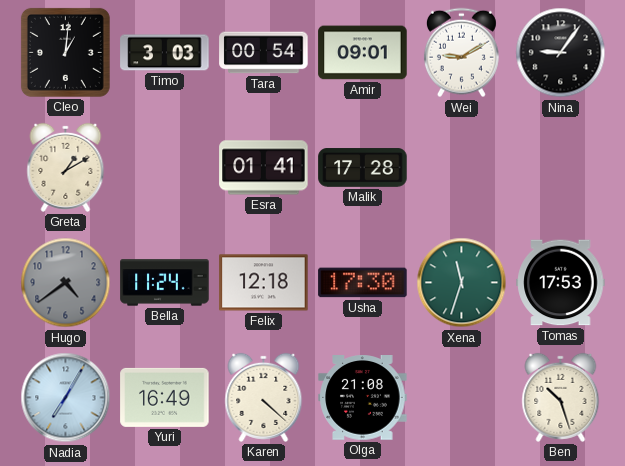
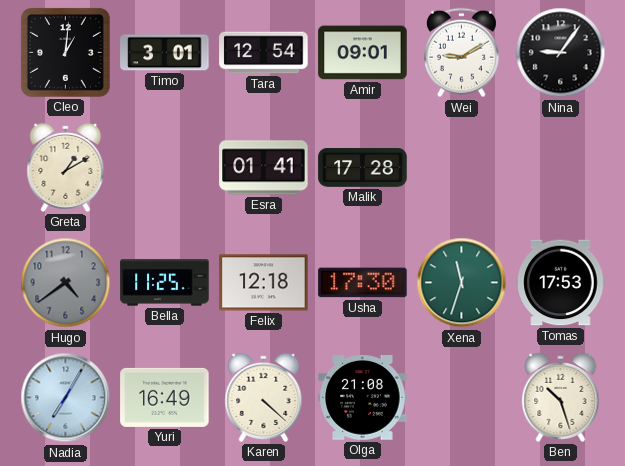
Timo: 3:03 -> 3:01
Tara: 00:54 -> 12:54
Bella: 11:24 -> 11:25
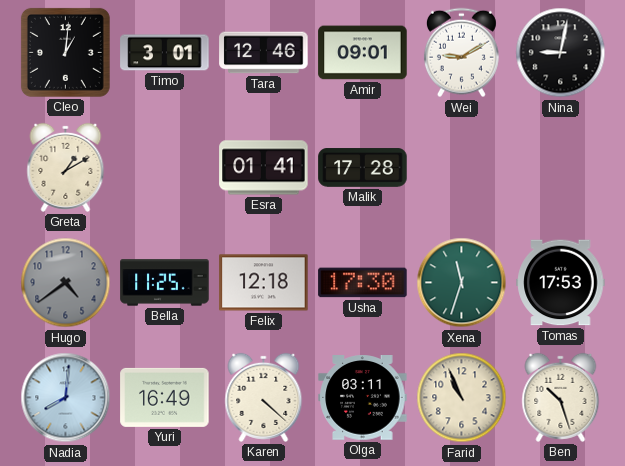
Tara: 12:54 -> 12:46
Nina: 9:06 -> 9:02
Nadia: 7:05 -> 8:01
Olga: 21:08 -> 03:11
Farid: none -> 10:56
